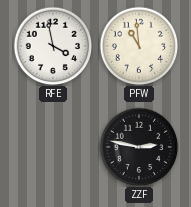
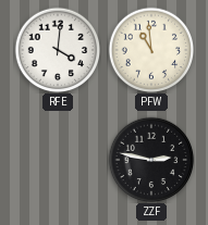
RFE: 3:58 -> 4:01
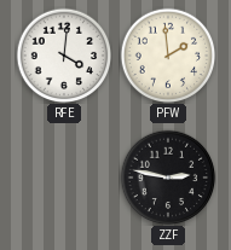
PFW: 10:59 -> 1:59
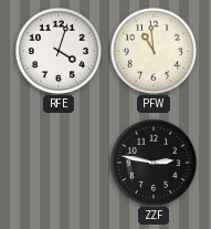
RFE: 4:01 -> 4:03
PFW: 1:59 -> 10:59
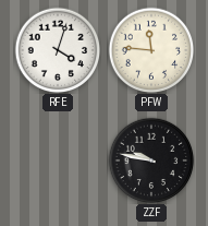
PFW: 10:59 -> 11:46
ZZF: 2:47 -> 9:47
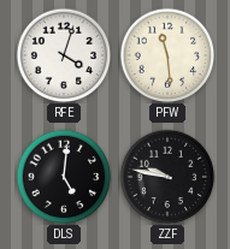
PFW: 11:46 -> 11:29
DLS: none -> 5:01
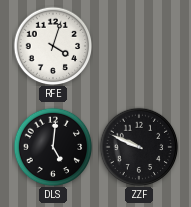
PFW: 11:29 -> none
ZZF: 9:47 -> 9:49
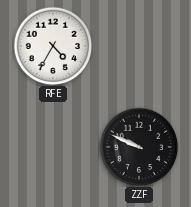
RFE: 4:03 -> 4:35
DLS: 5:01 -> none
